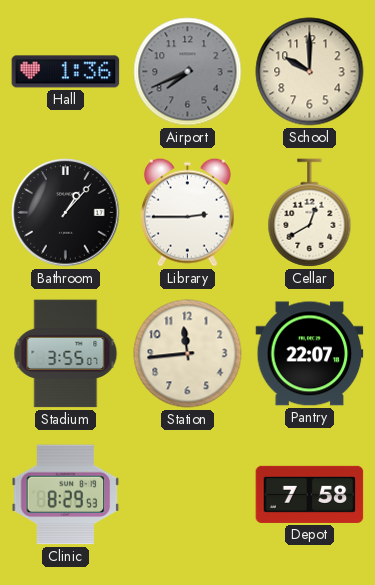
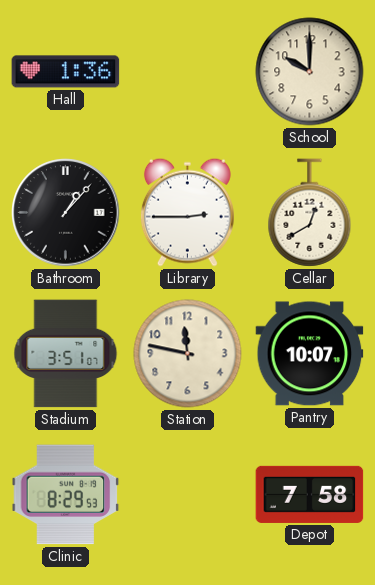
Airport: 7:41 -> none
Stadium: 3:55 -> 3:51
Station: 11:44 -> 11:47
Pantry: 22:07 -> 10:07
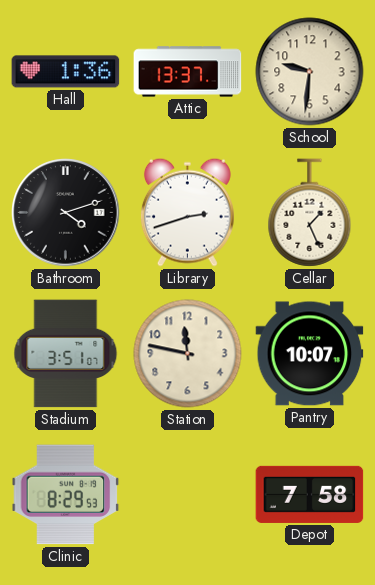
Attic: none -> 13:37
School: 10:00 -> 9:31
Bathroom: 1:07 -> 4:12
Library: 2:45 -> 2:42
Cellar: 12:40 -> 1:26
